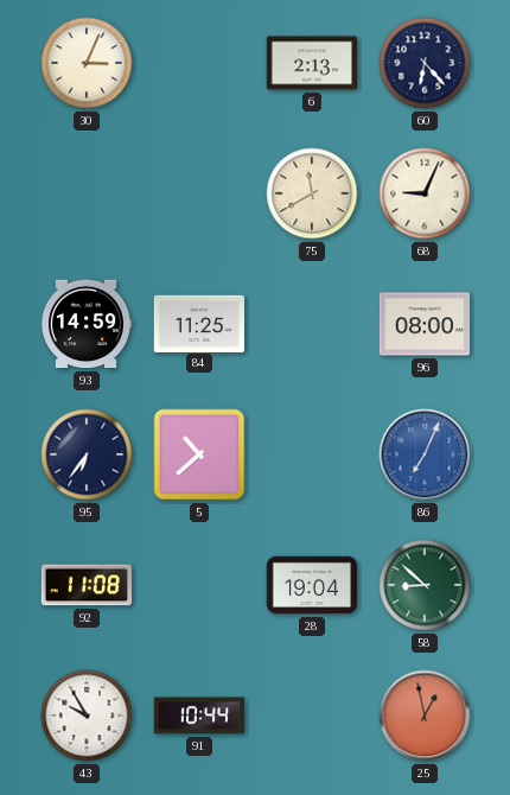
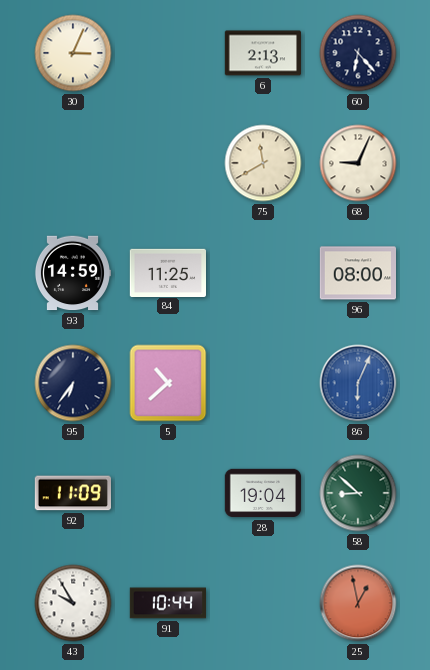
86: 7:04 -> 6:04
92: 11:08 -> 11:09
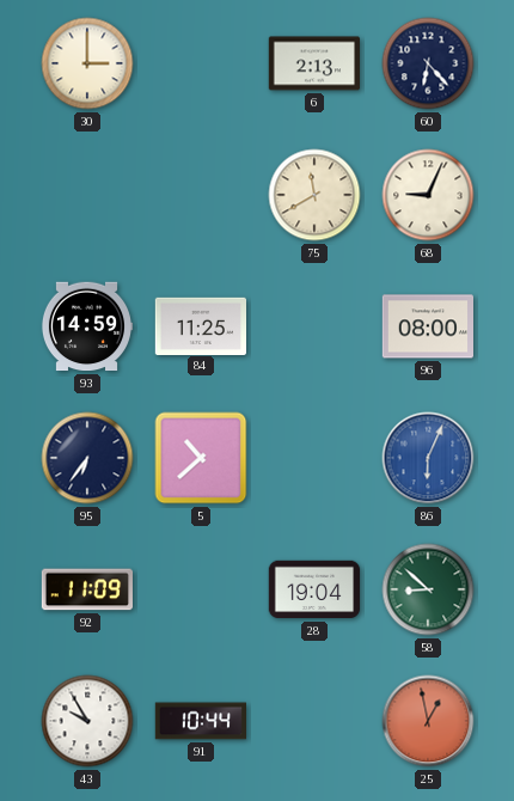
30: 3:04 -> 3:00
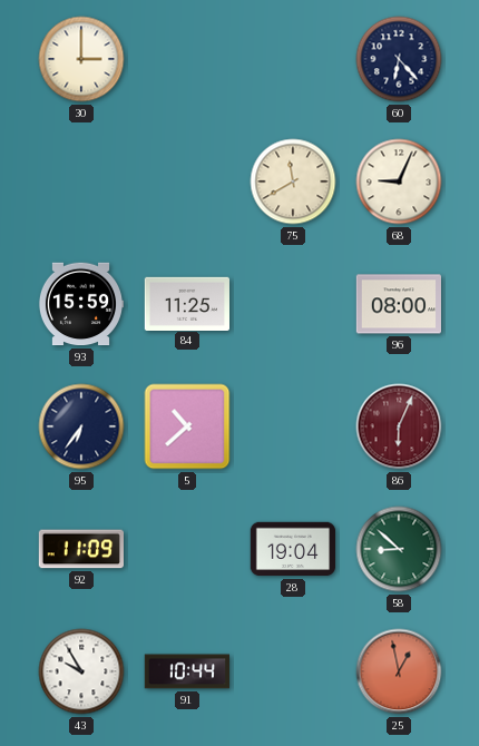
6: 2:13 -> none
93: 14:59 -> 15:59
86 dial: blue -> burgundy
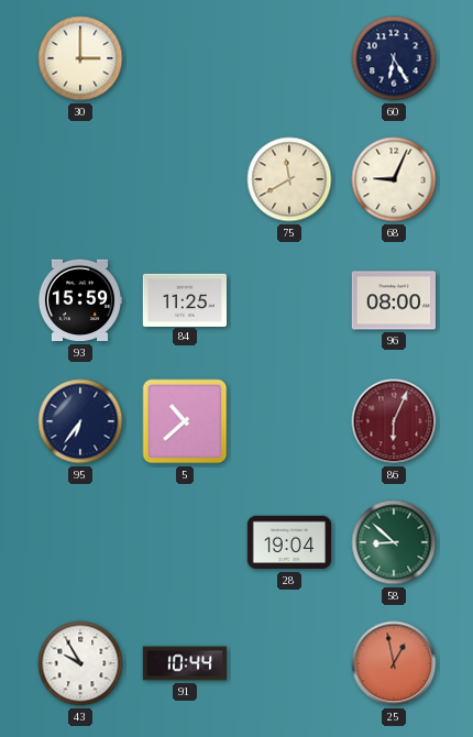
60: 6:23 -> 6:25
92: 11:09 -> none
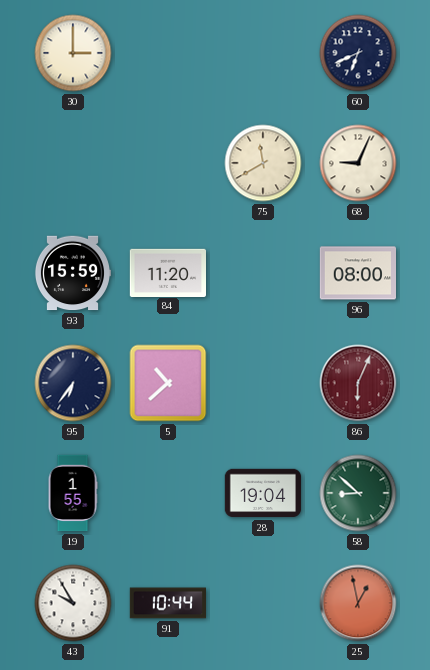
60: 6:25 -> 6:41
84: 11:25 -> 11:20
19: none -> 1:55
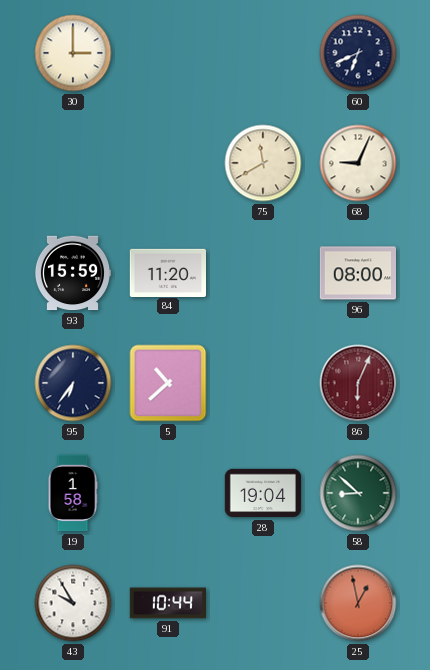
19: 1:55 -> 1:58
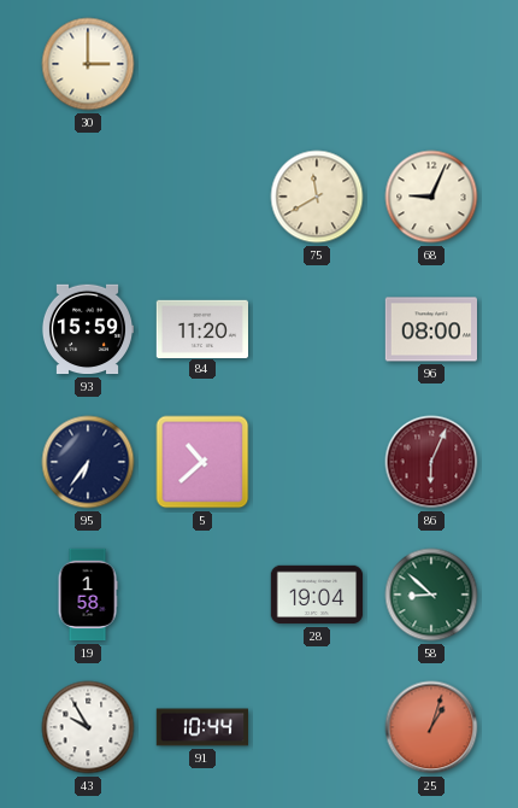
60: 6:41 -> none
25: 12:58 -> 1:03
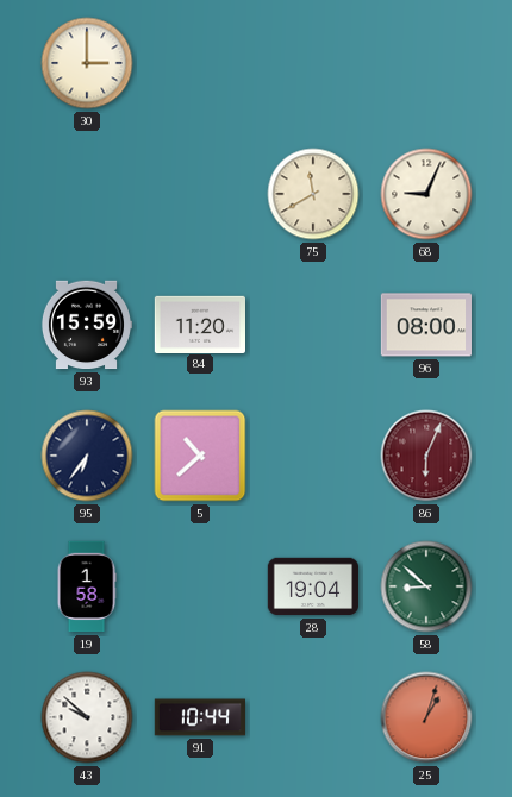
43: 9:55 -> 9:52
